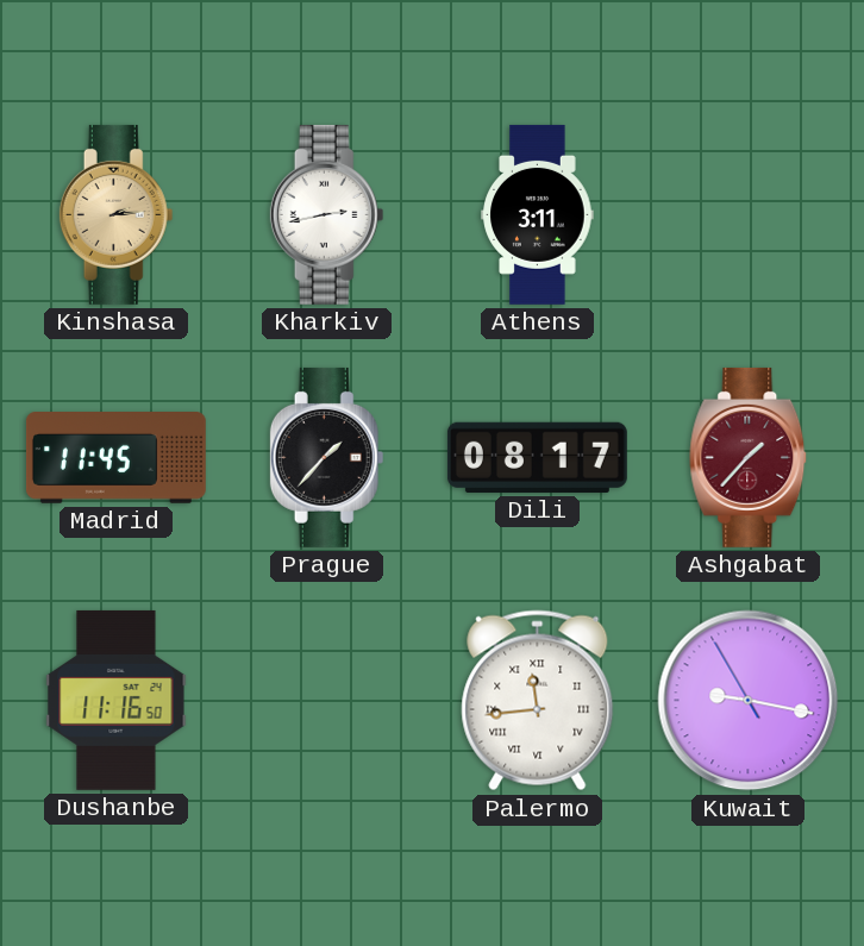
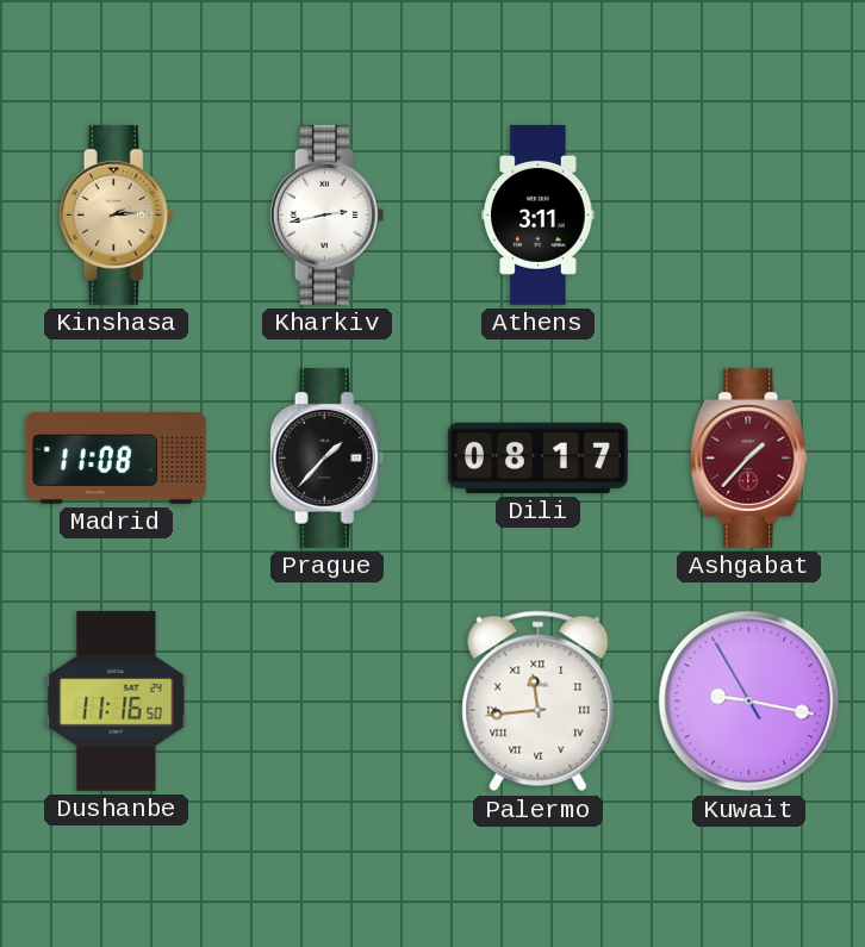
Madrid: 11:45 -> 11:08
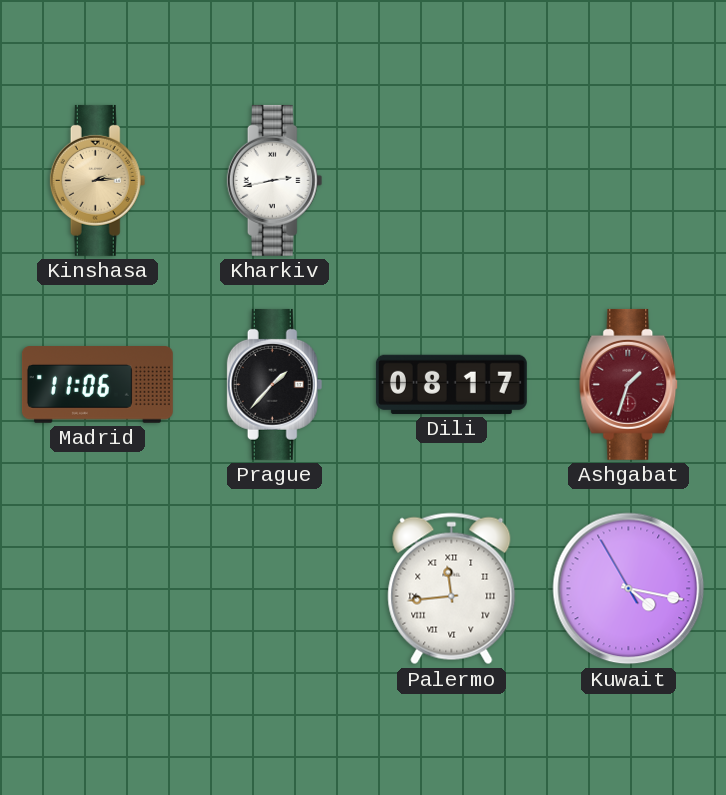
Athens: 3:11 -> none
Madrid: 11:08 -> 11:06
Ashgabat: 1:37 -> 1:33
Dushanbe: 11:16 -> none
Kuwait: 9:16 -> 4:16
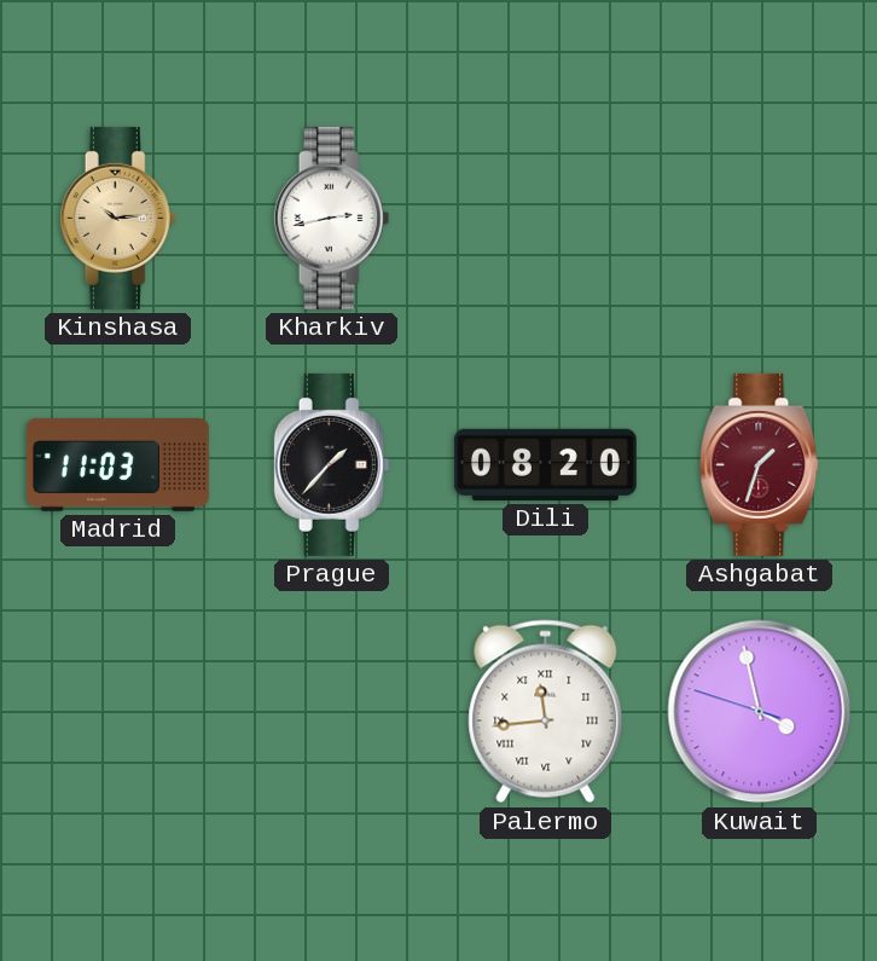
Kinshasa: 2:14 -> 10:14
Madrid: 11:06 -> 11:03
Dili: 08:17 -> 08:20
Kuwait: 4:16 -> 3:57
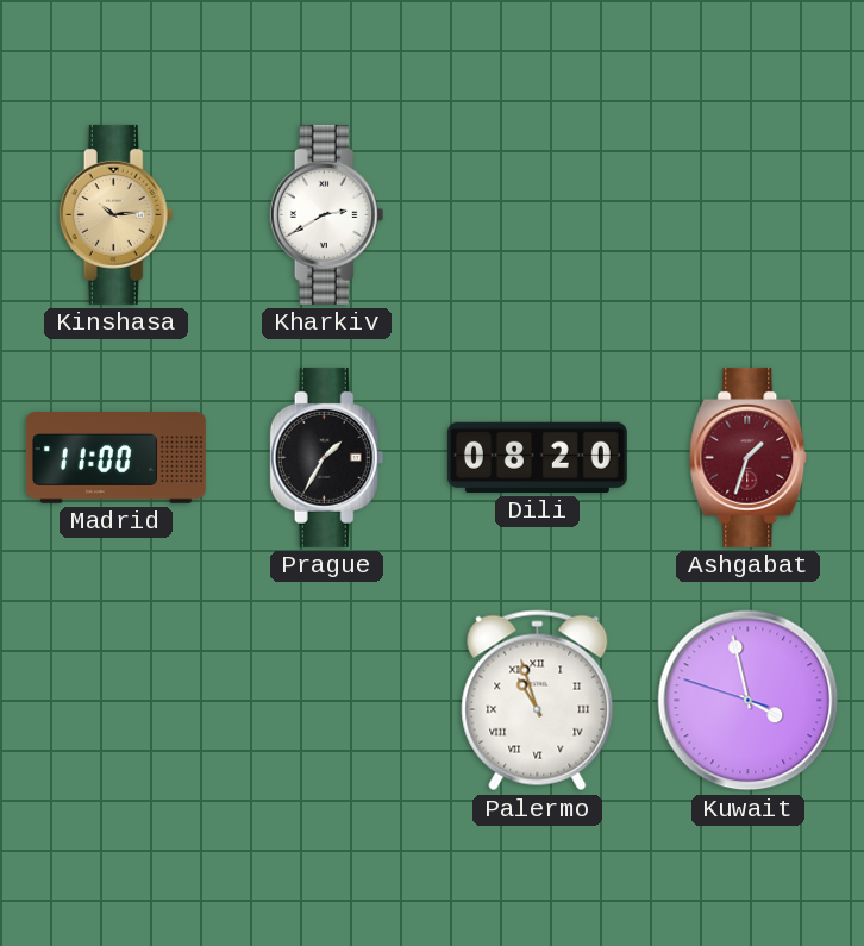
Kharkiv: 2:43 -> 2:40
Madrid: 11:03 -> 11:00
Prague: 1:37 -> 1:35
Palermo: 11:44 -> 10:57
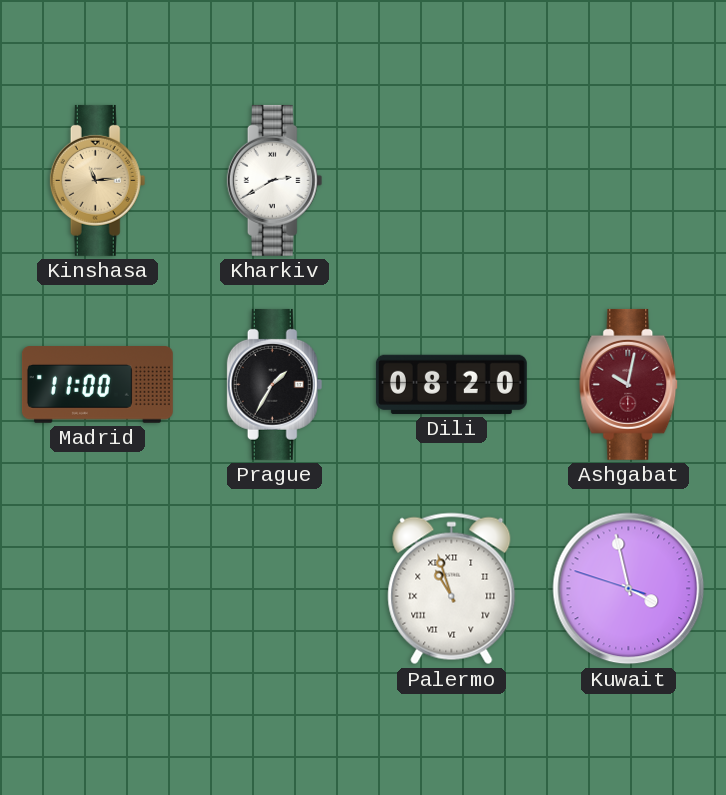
Kinshasa: 10:14 -> 11:14
Ashgabat: 1:33 -> 10:02
